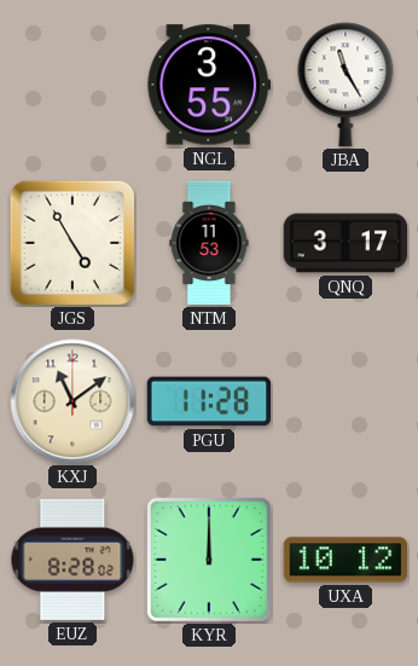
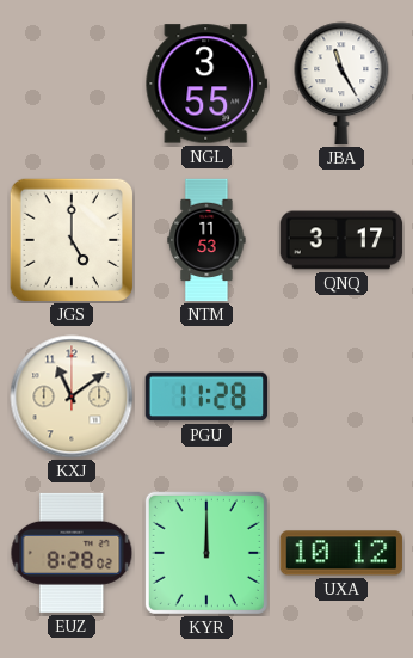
JGS: 4:55 -> 5:00
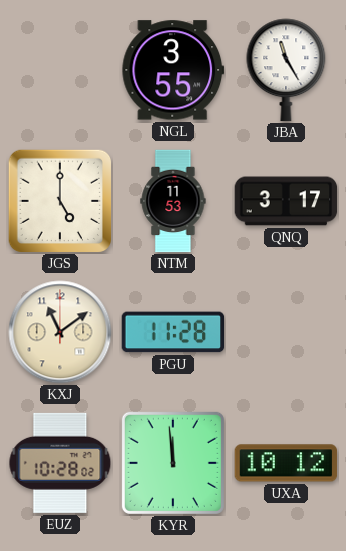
EUZ: 8:28 -> 10:28
KYR: 12:00 -> 11:59
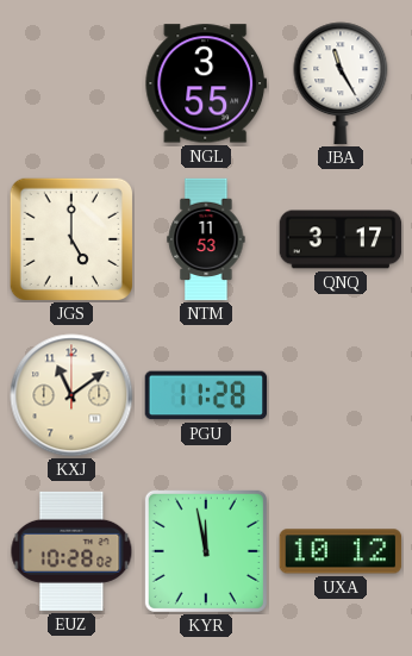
KYR: 11:59 -> 11:58
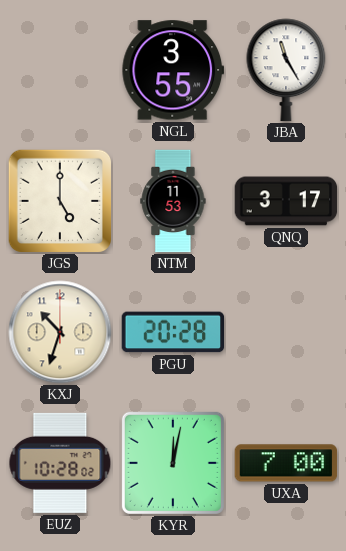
KXJ: 11:09 -> 10:33
PGU: 11:28 -> 20:28
KYR: 11:58 -> 12:02
UXA: 10:12 -> 7:00
